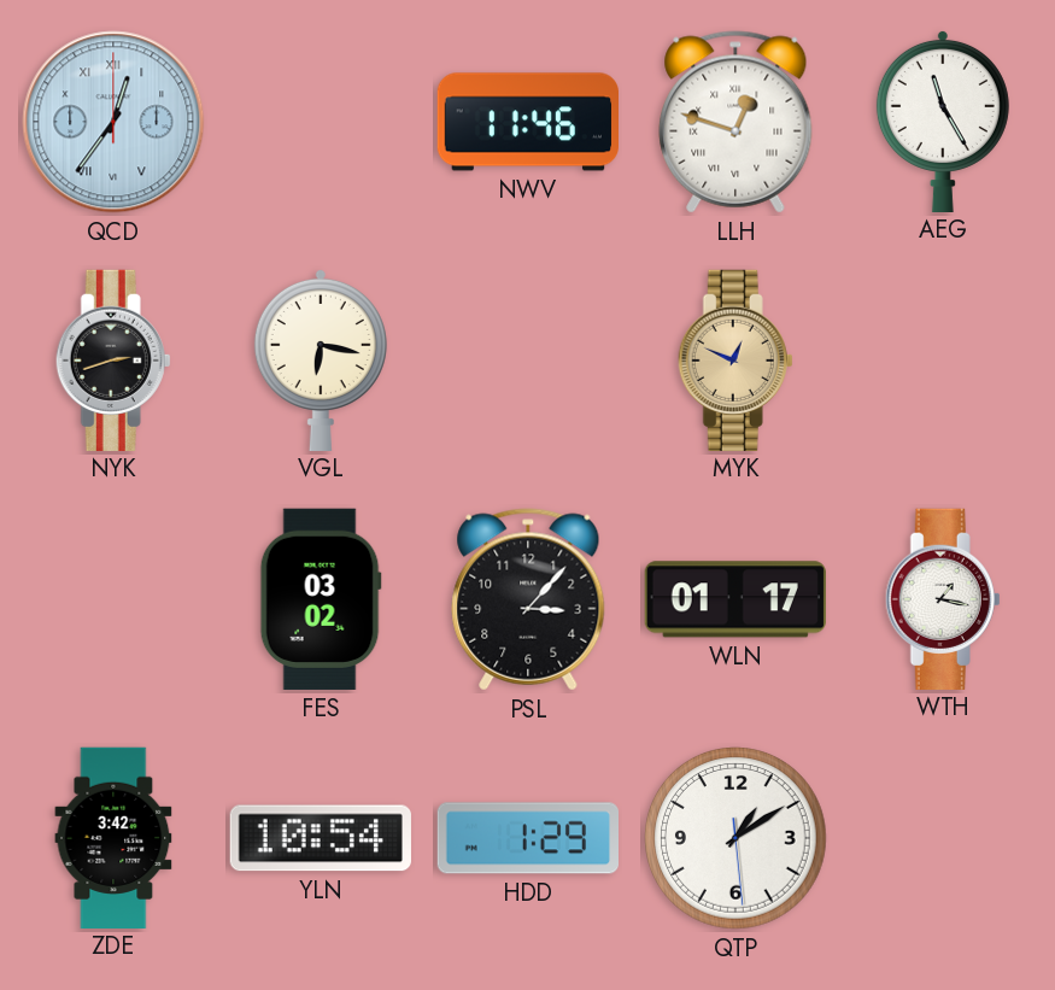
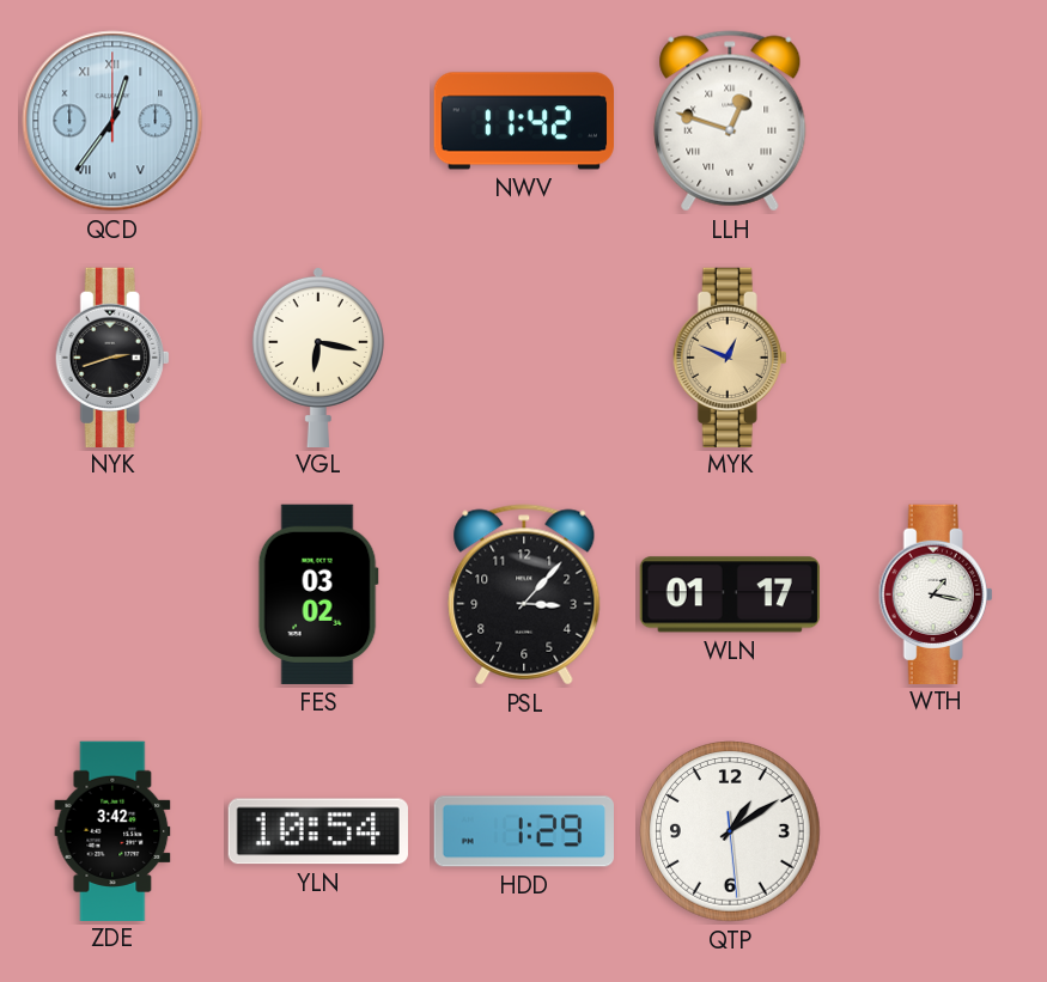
NWV: 11:46 -> 11:42
AEG: 11:25 -> none
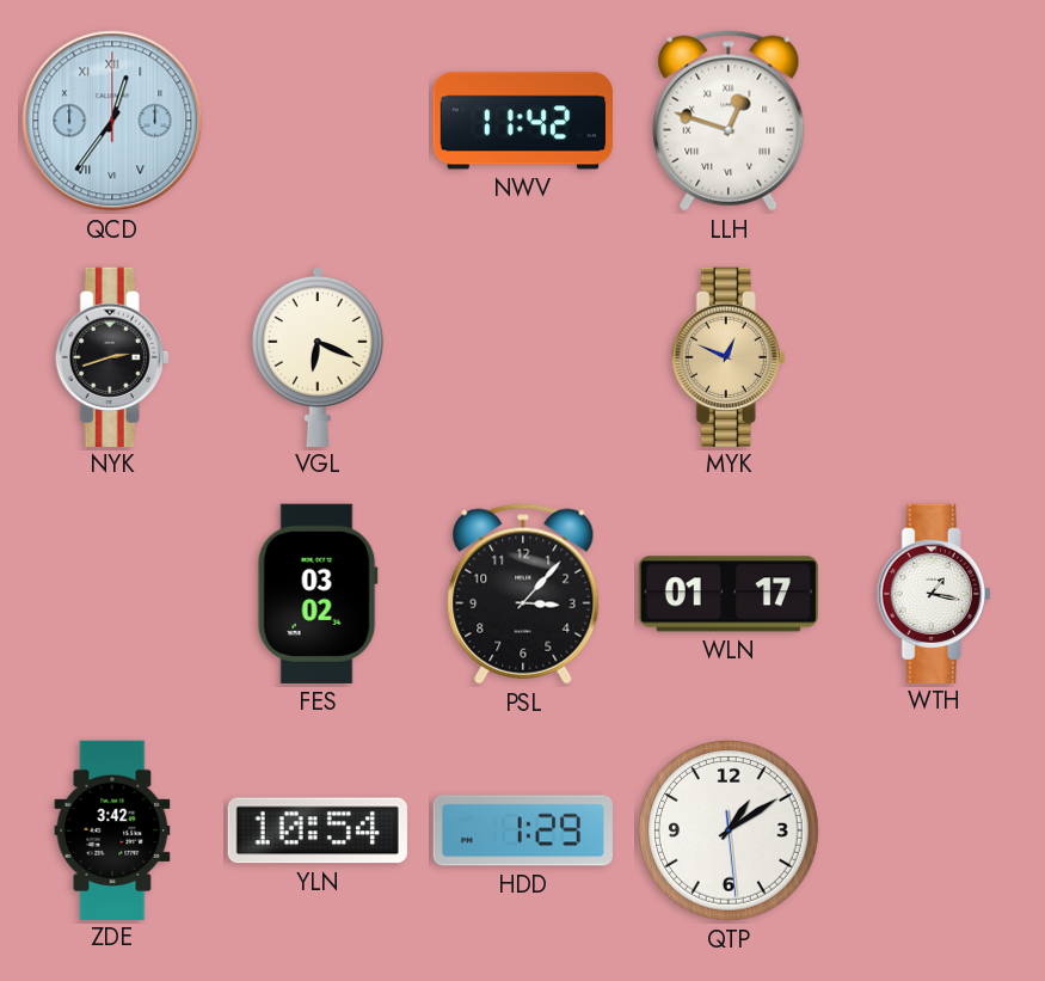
VGL: 6:17 -> 6:19
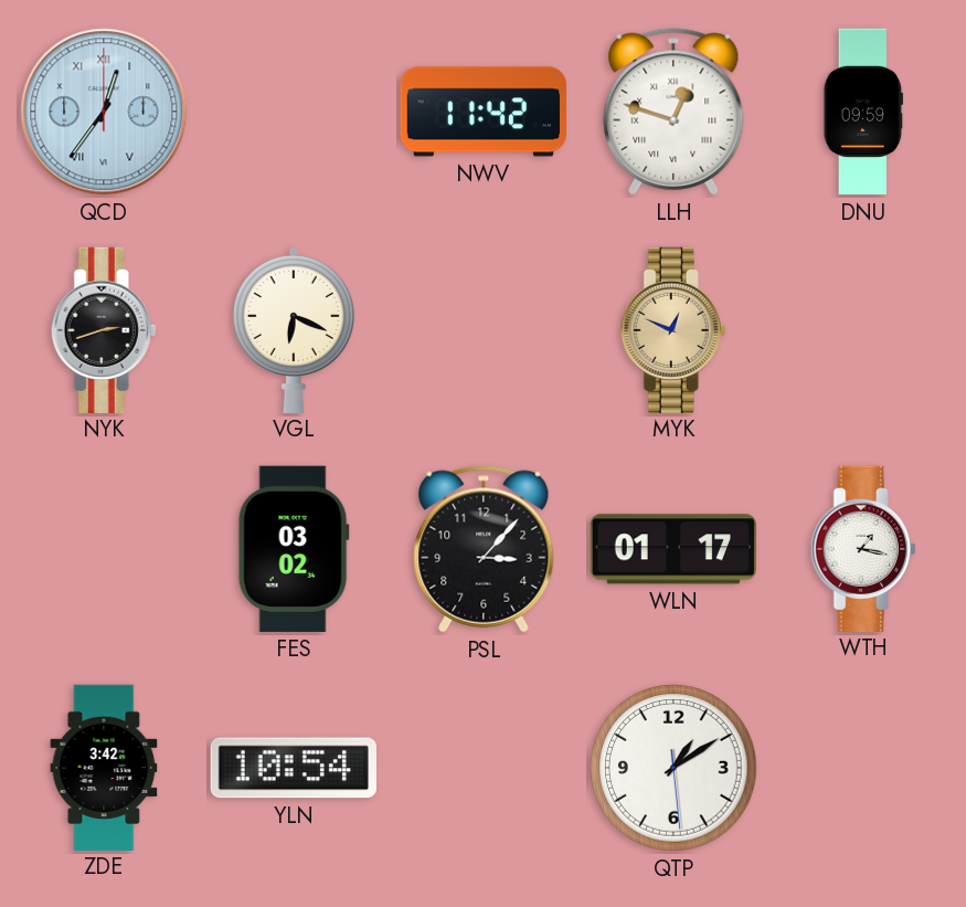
DNU: none -> 09:59
HDD: 1:29 -> none
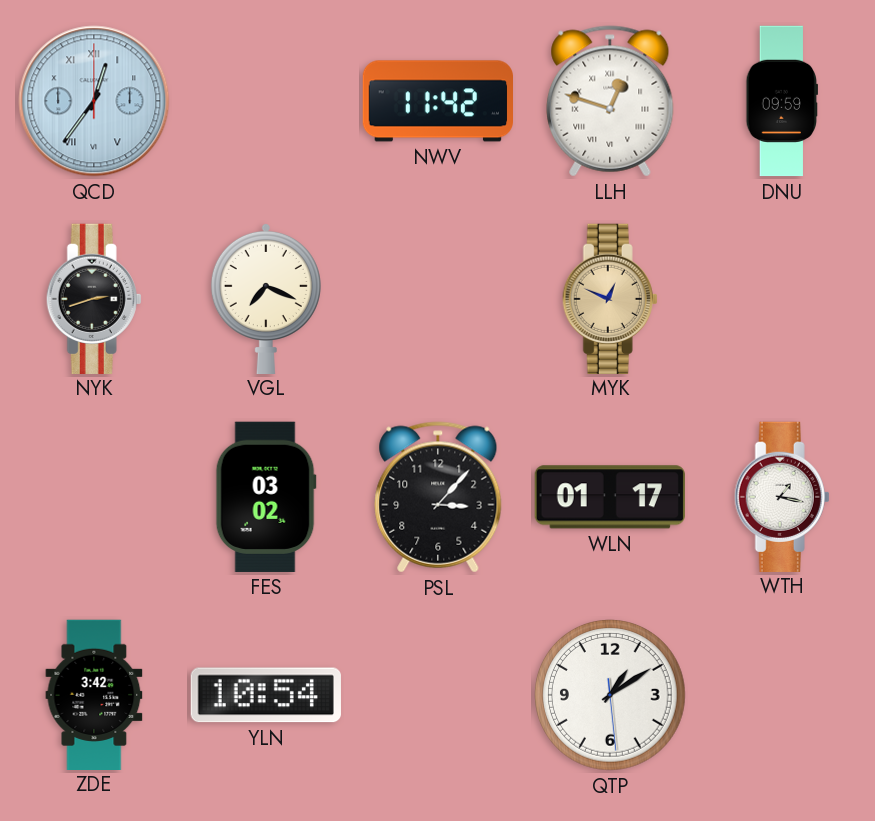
VGL: 6:19 -> 7:19
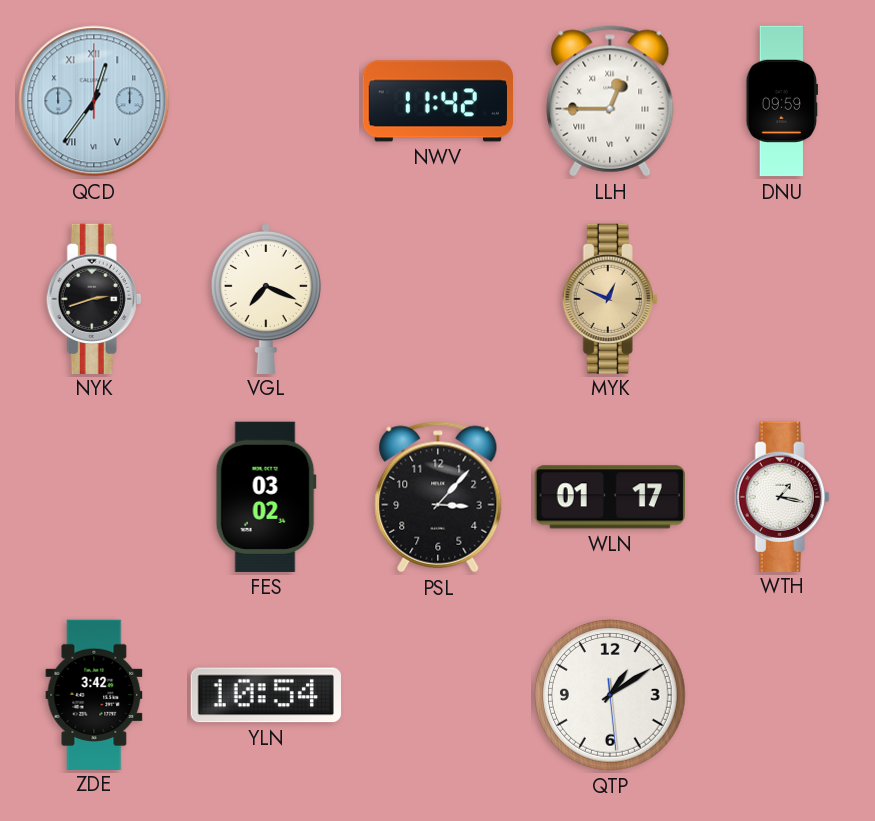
LLH: 12:48 -> 12:45
